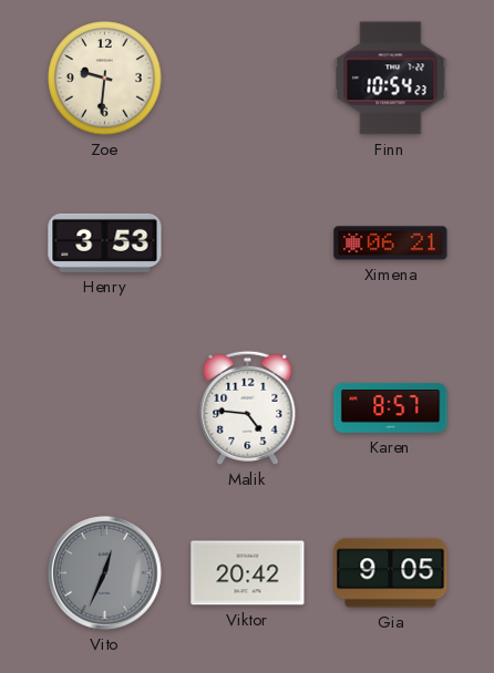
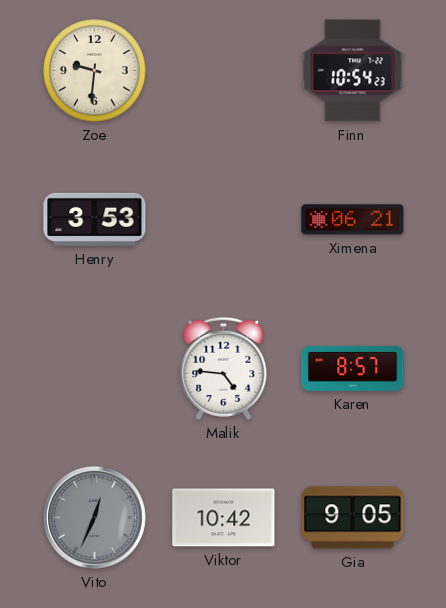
Viktor: 20:42 -> 10:42
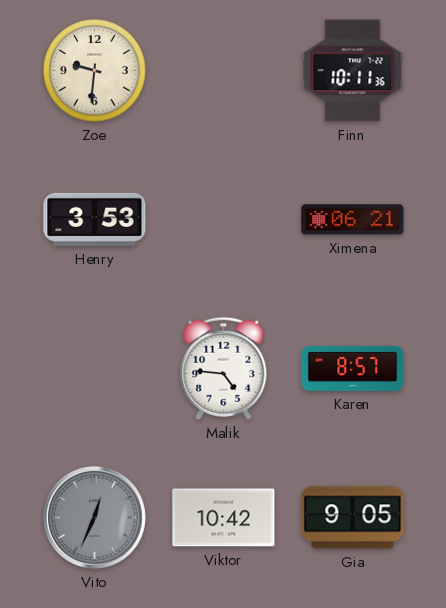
Finn: 10:54 -> 10:11
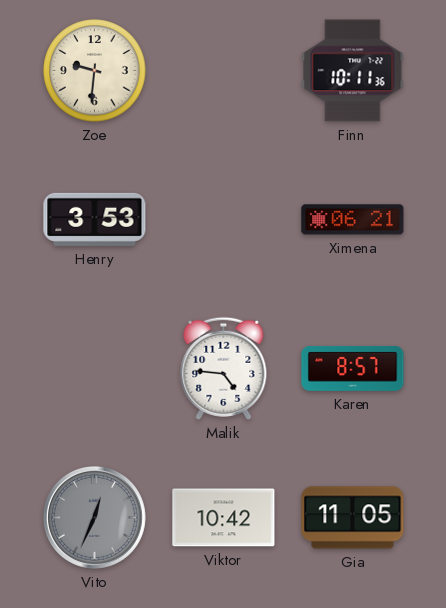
Gia: 9:05 -> 11:05
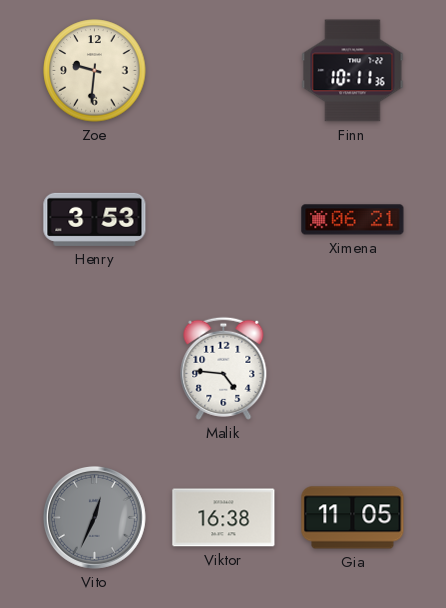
Karen: 8:57 -> none
Viktor: 10:42 -> 16:38
